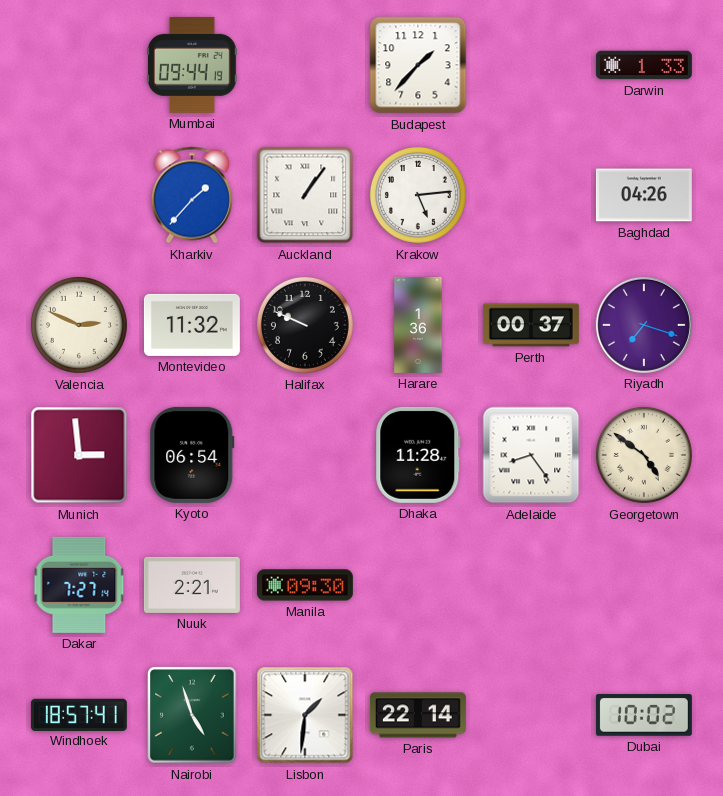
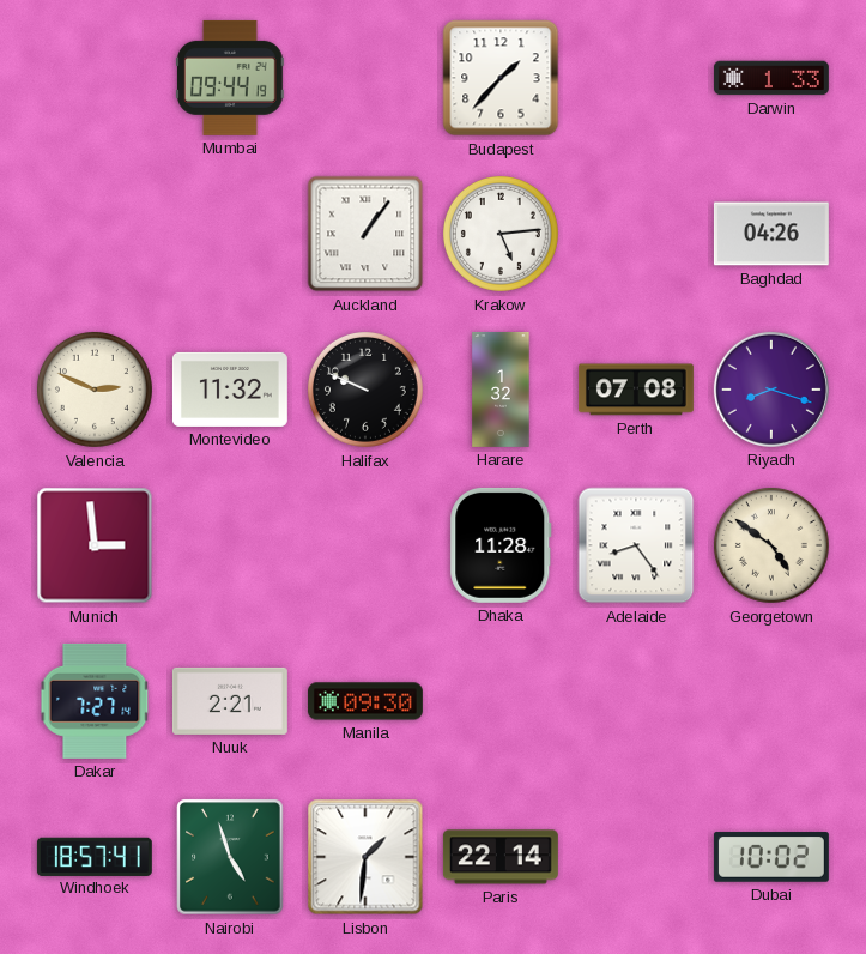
Kharkiv: 1:37 -> none
Harare: 1:36 -> 1:32
Perth: 00:37 -> 07:08
Riyadh: 7:18 -> 8:18
Kyoto: 06:54 -> none
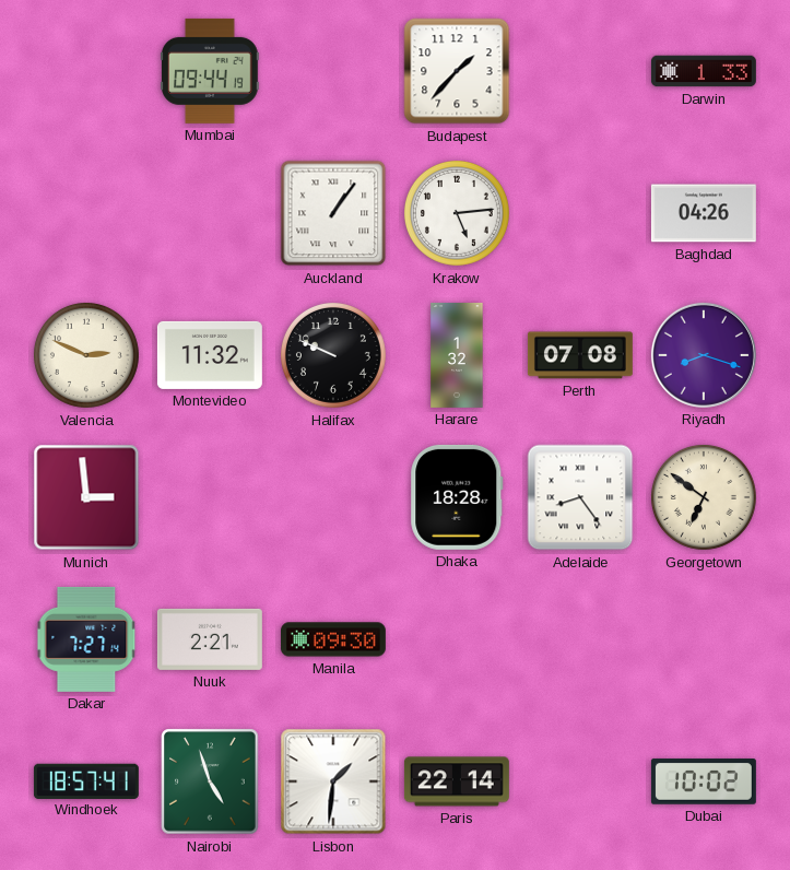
Dhaka: 11:28 -> 18:28
Georgetown: 4:51 -> 6:51
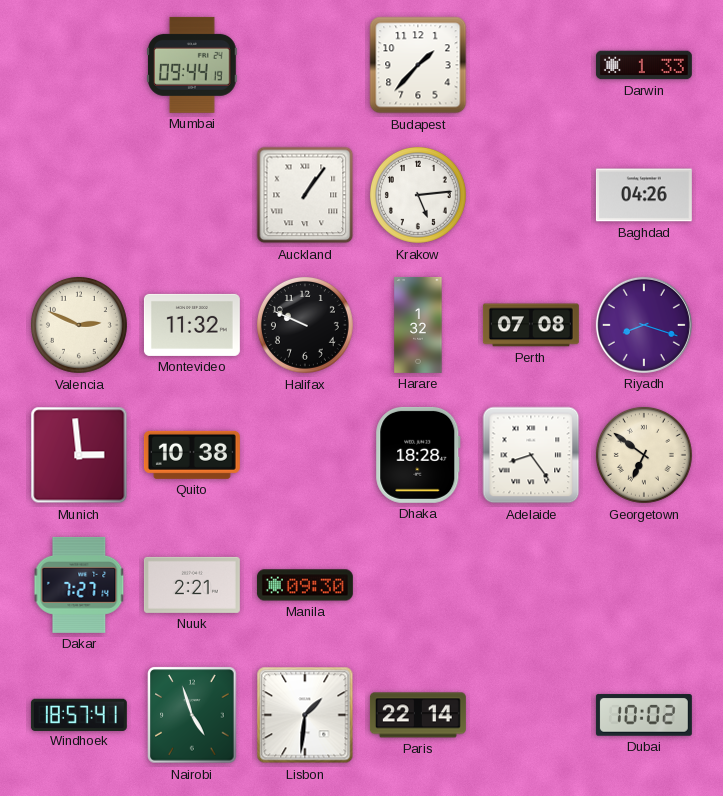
Quito: none -> 10:38
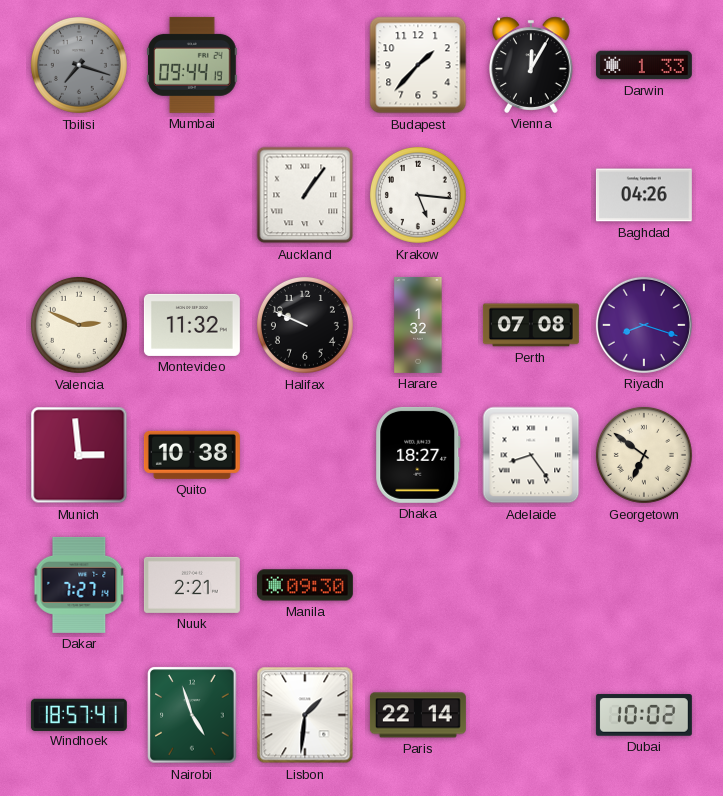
Tbilisi: none -> 7:18
Vienna: none -> 12:05
Krakow: 5:14 -> 5:16
Dhaka: 18:28 -> 18:27
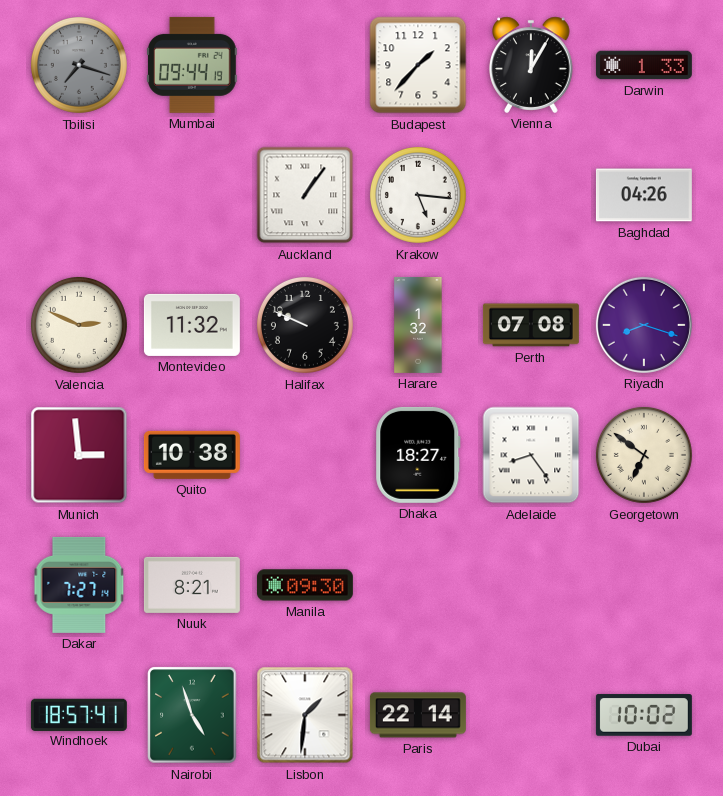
Nuuk: 2:21 -> 8:21
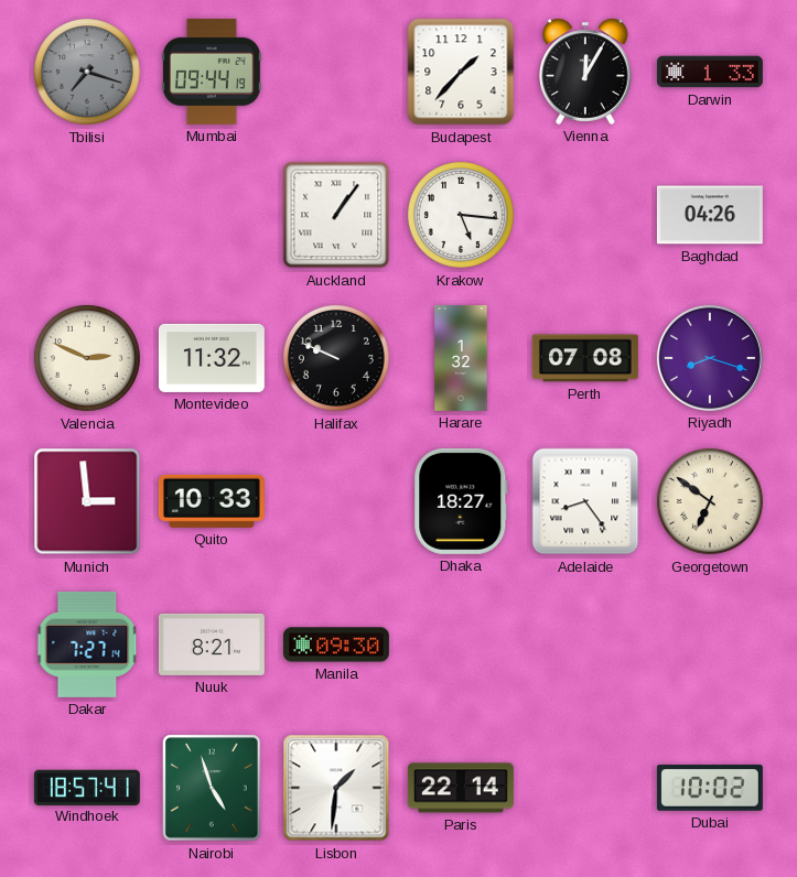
Quito: 10:38 -> 10:33
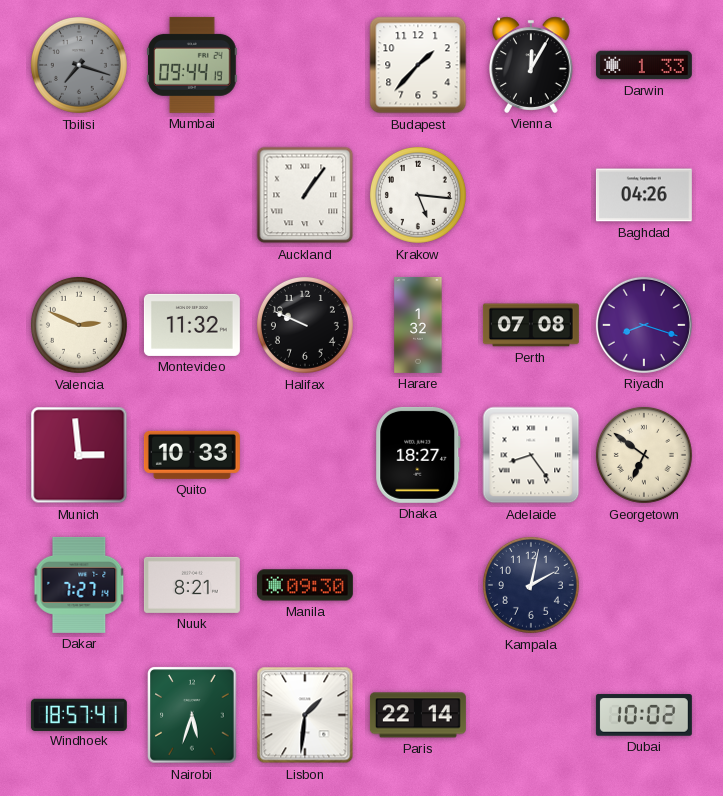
Kampala: none -> 2:02
Nairobi: 4:57 -> 5:33
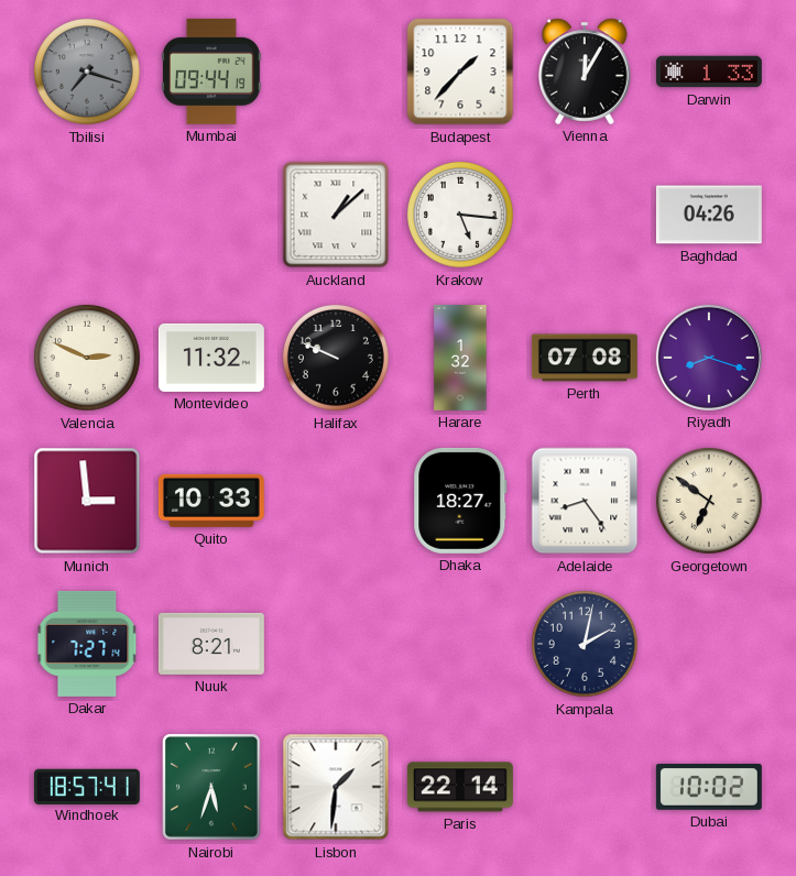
Auckland: 1:06 -> 1:08
Manila: 09:30 -> none
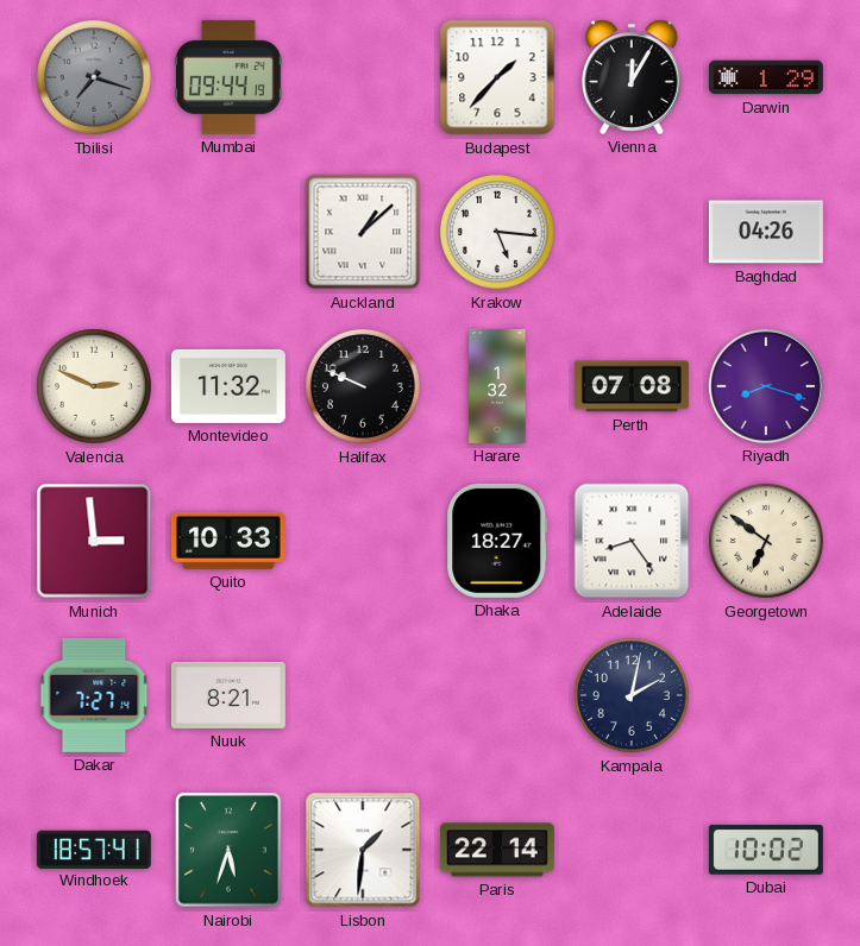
Darwin: 1:33 -> 1:29
